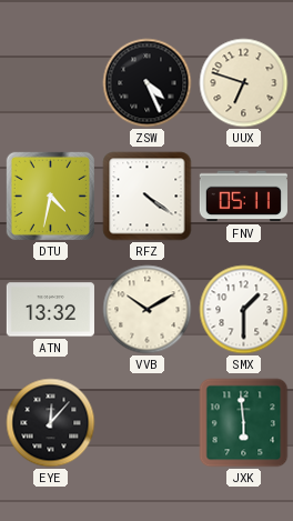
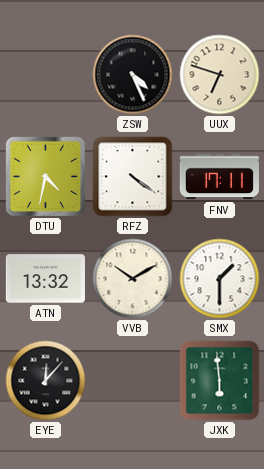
FNV: 05:11 -> 17:11
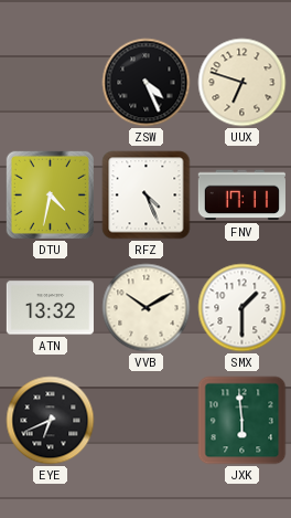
RFZ: 4:21 -> 4:26
EYE: 12:07 -> 6:41
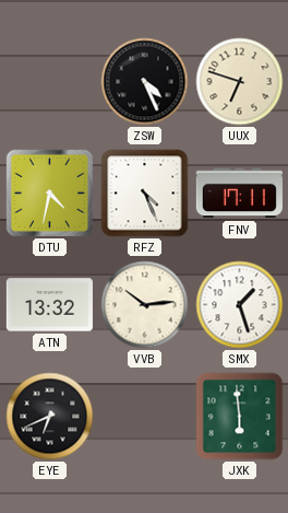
VVB: 10:10 -> 10:14
SMX: 1:30 -> 1:27
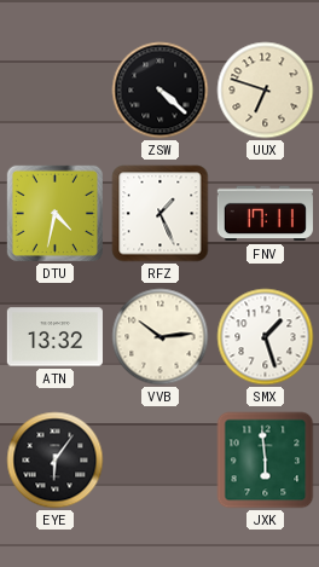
ZSW: 4:26 -> 4:22
RFZ: 4:26 -> 1:26
EYE: 6:41 -> 6:06
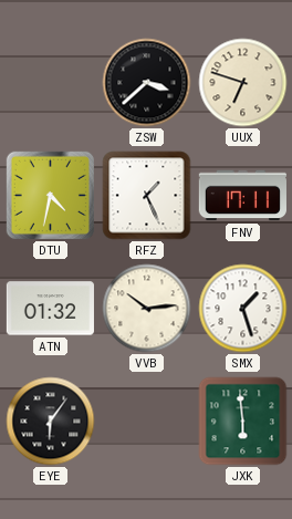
ZSW: 4:22 -> 3:38
ATN: 13:32 -> 01:32
